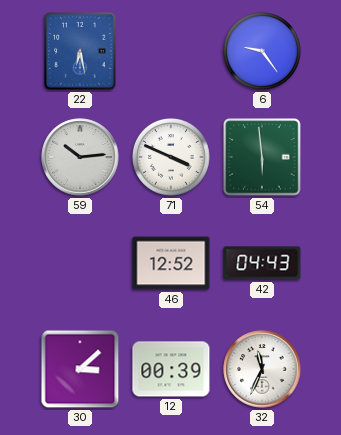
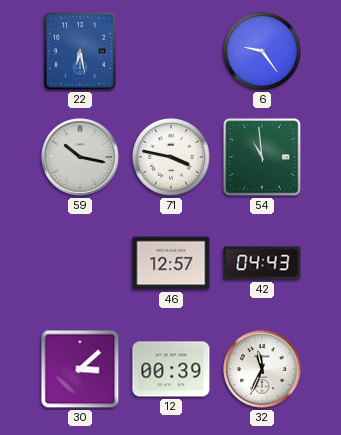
59: 10:14 -> 10:17
71: 3:49 -> 3:47
54: 5:59 -> 10:59
46: 12:52 -> 12:57
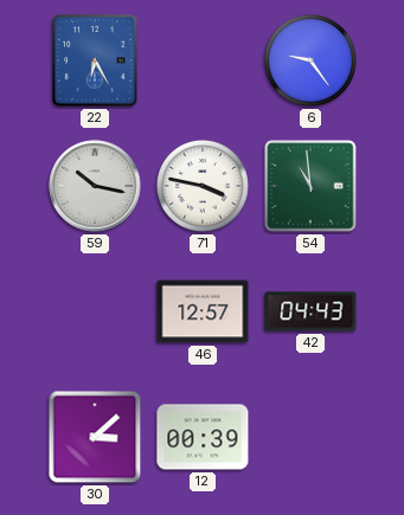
22: 6:28 -> 6:25
32: 11:34 -> none
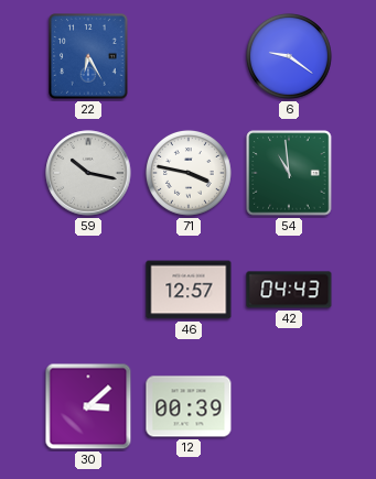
6: 9:24 -> 9:21
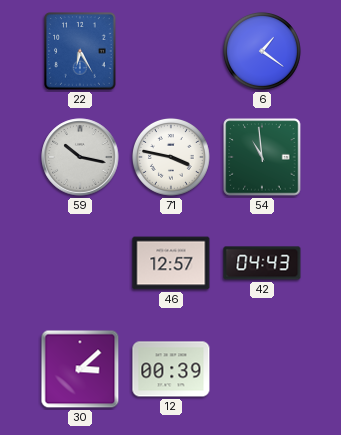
6: 9:21 -> 1:21
